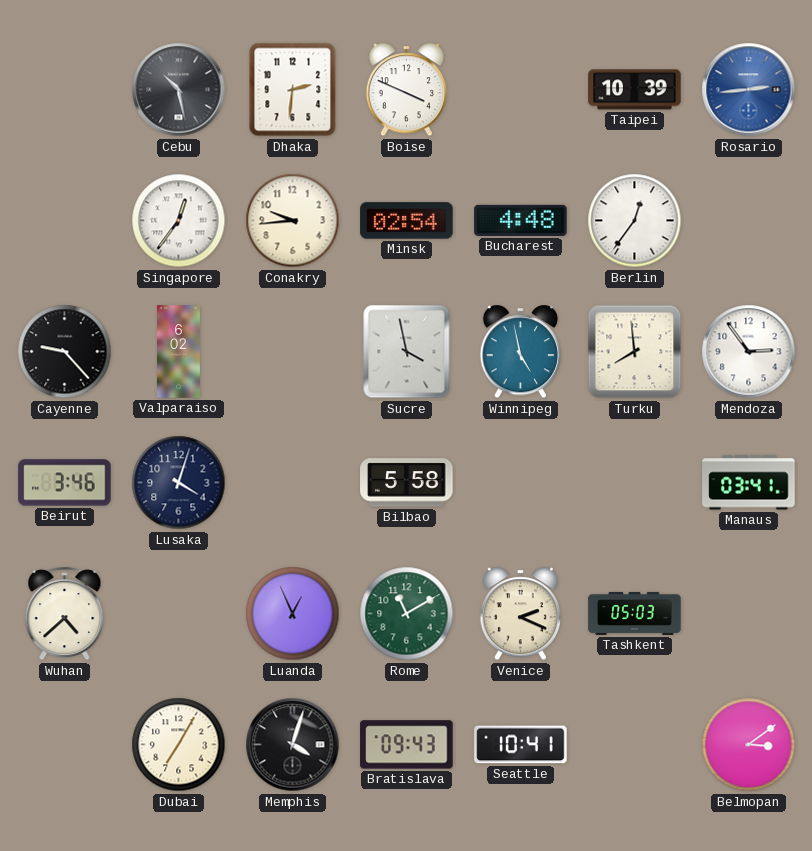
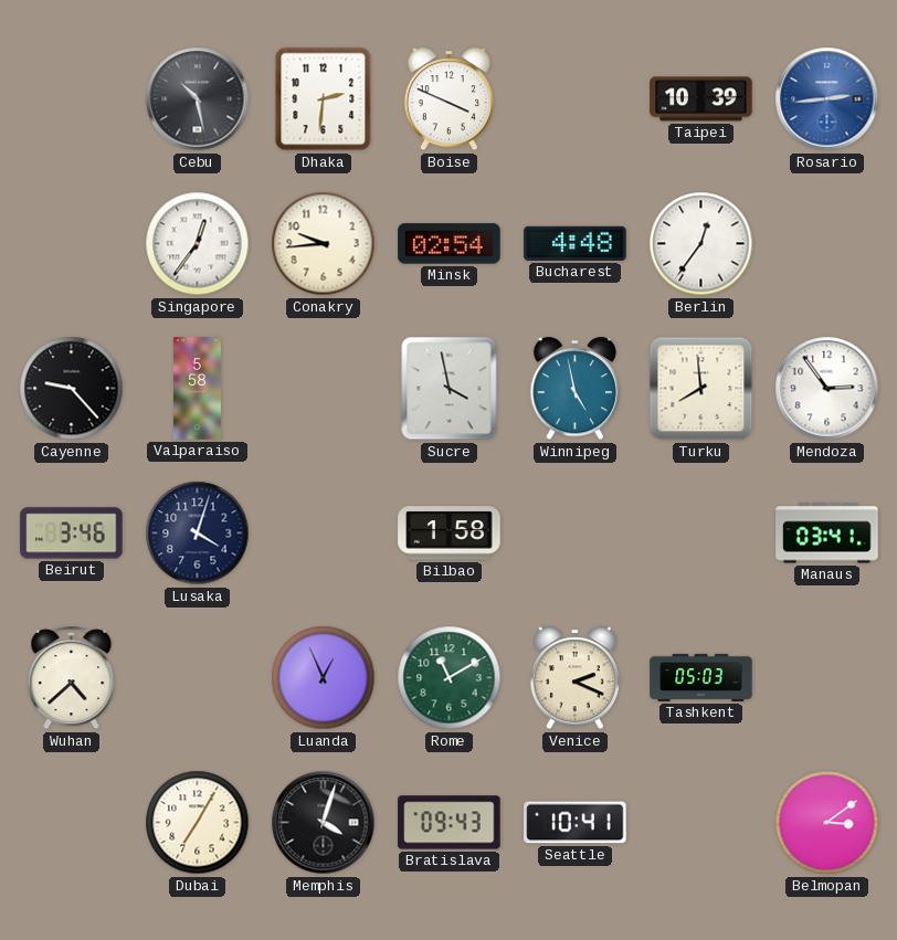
Valparaiso: 6:02 -> 5:58
Bilbao: 5:58 -> 1:58
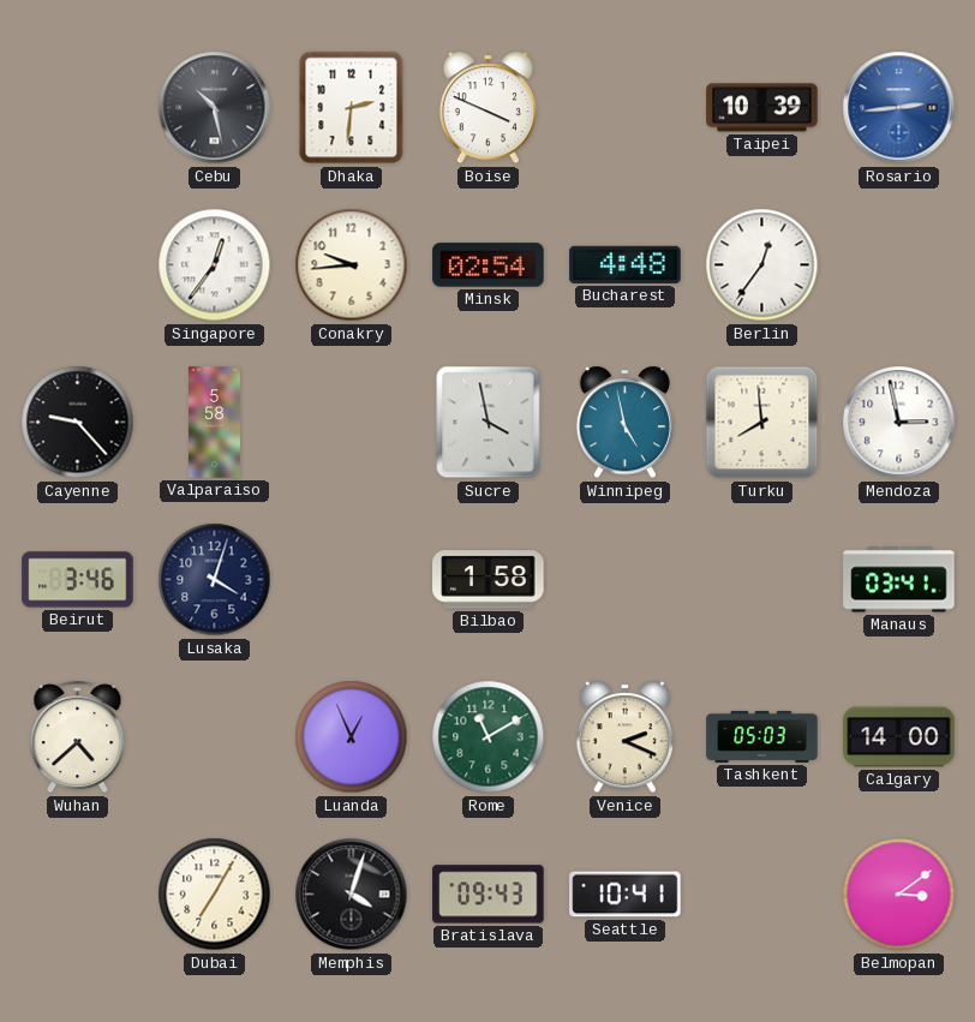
Mendoza: 2:54 -> 2:58
Calgary: none -> 14:00
